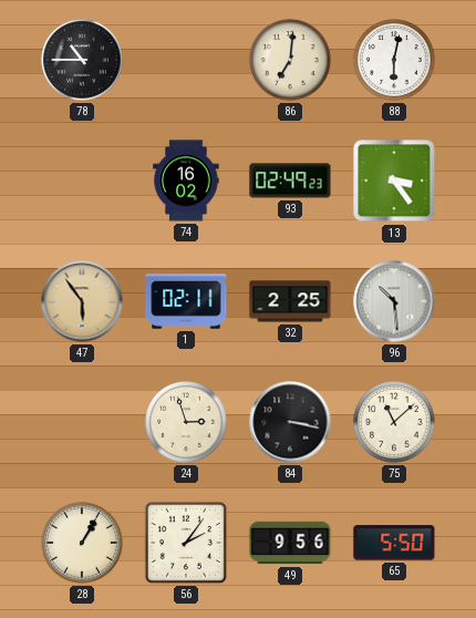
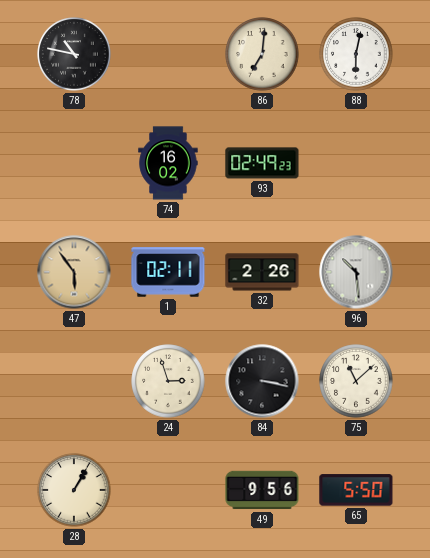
78: 10:45 -> 10:47
13: 3:24 -> none
32: 2:25 -> 2:26
56: 2:06 -> none
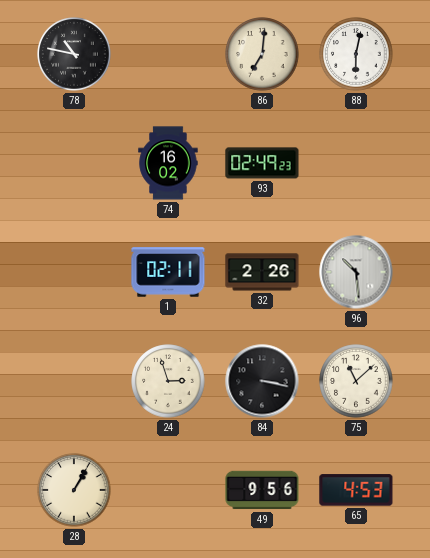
47: 5:54 -> none
65: 5:50 -> 4:53
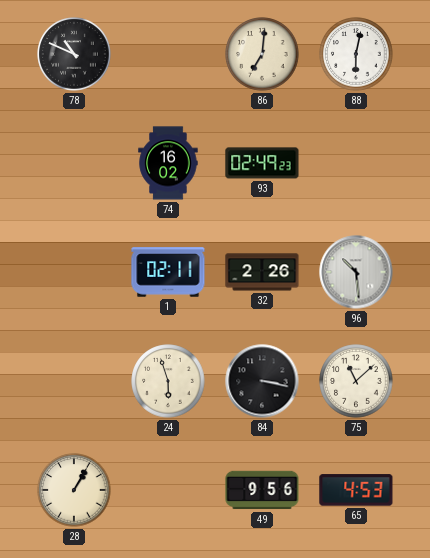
78: 10:47 -> 10:49
24: 2:57 -> 5:57
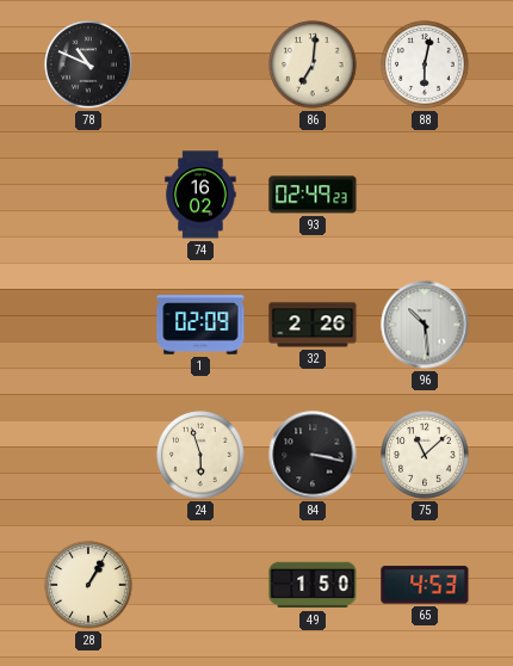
1: 02:11 -> 02:09
49: 9:56 -> 1:50
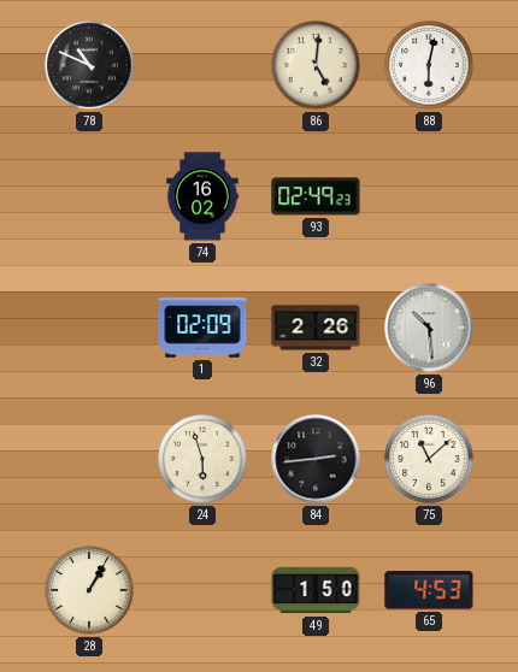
86: 7:01 -> 5:01
84: 3:17 -> 2:44
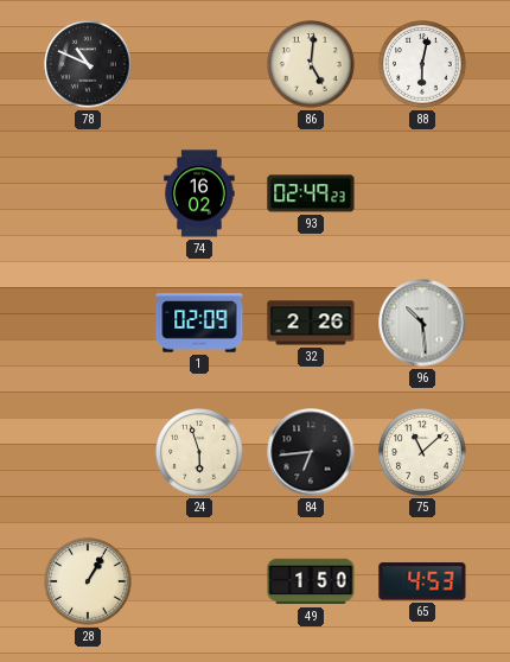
84: 2:44 -> 6:44
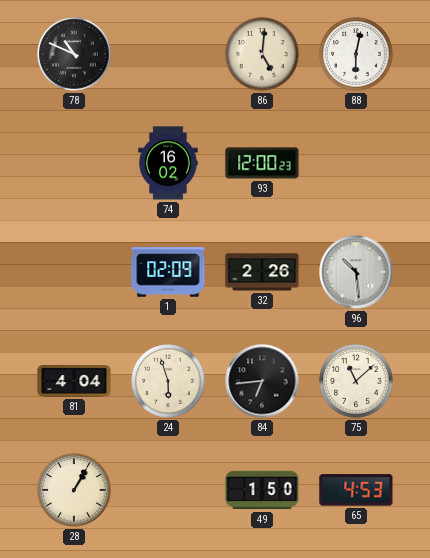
93: 02:49 -> 12:00
81: none -> 4:04
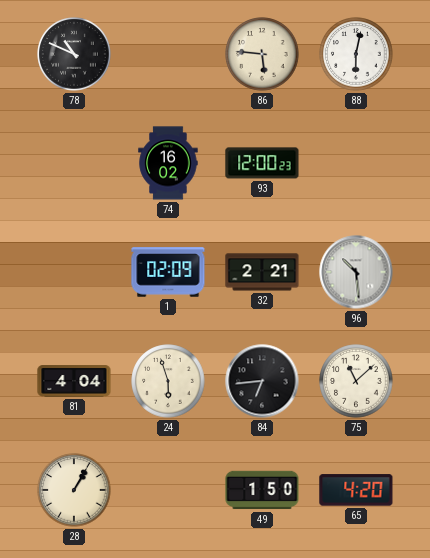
86: 5:01 -> 5:46
32: 2:26 -> 2:21
65: 4:53 -> 4:20
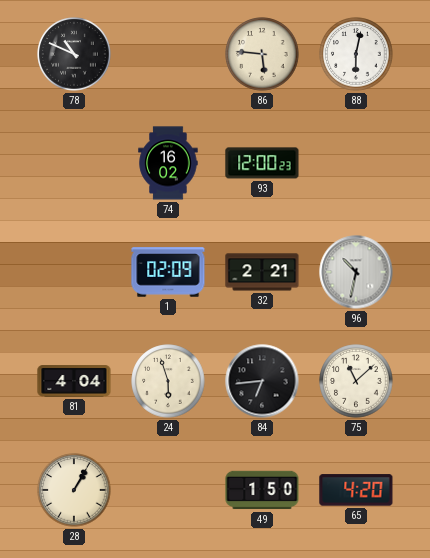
96: 10:29 -> 10:32
